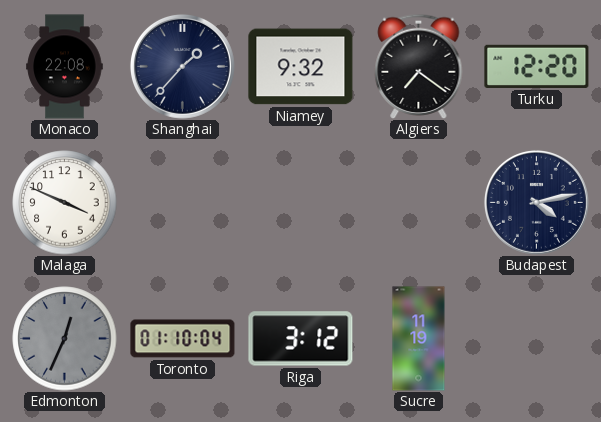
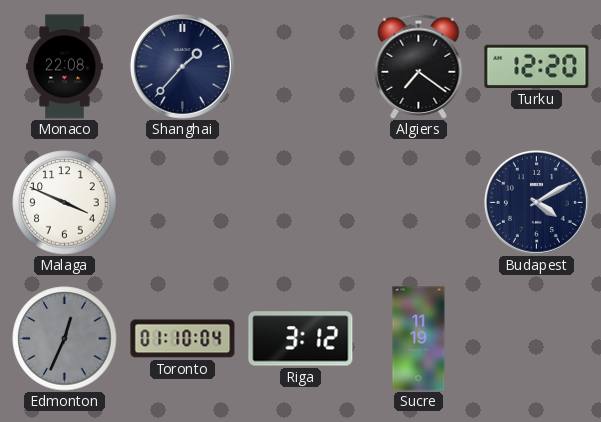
Niamey: 9:32 -> none
Budapest: 4:13 -> 4:10
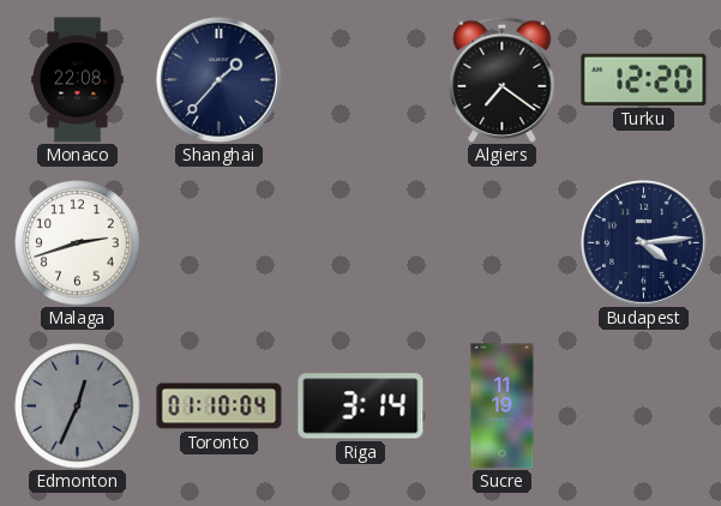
Malaga: 3:49 -> 2:42
Budapest: 4:10 -> 4:14
Riga: 3:12 -> 3:14
